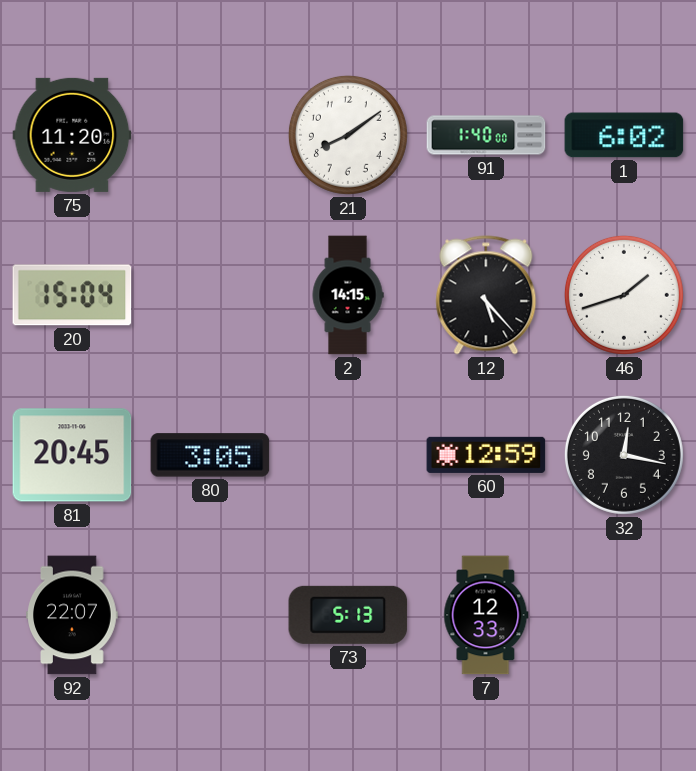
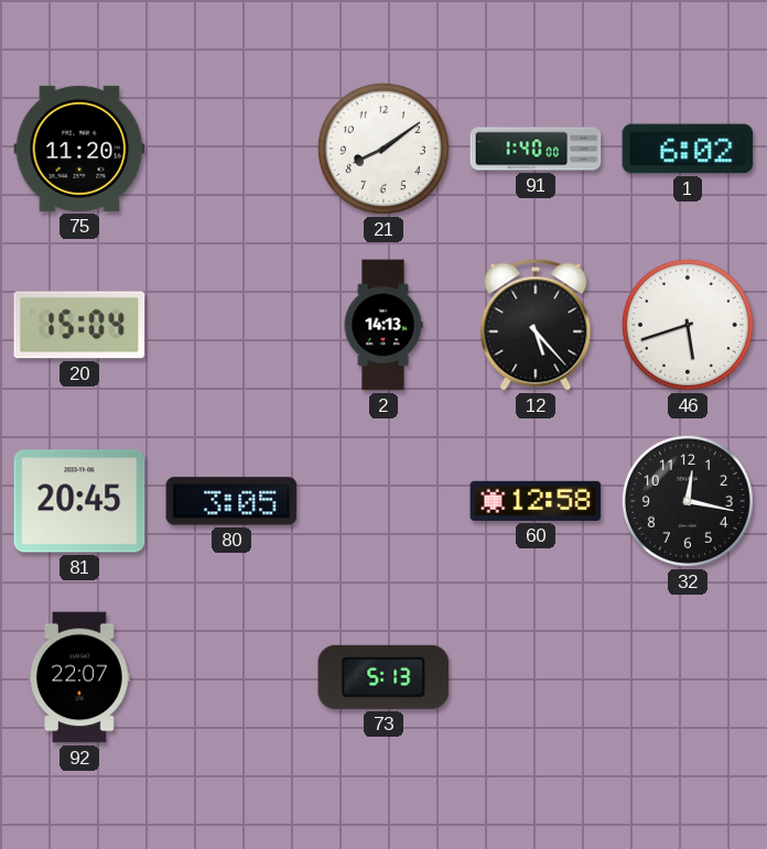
2: 14:15 -> 14:13
46: 1:42 -> 5:42
60: 12:59 -> 12:58
7: 12:33 -> none
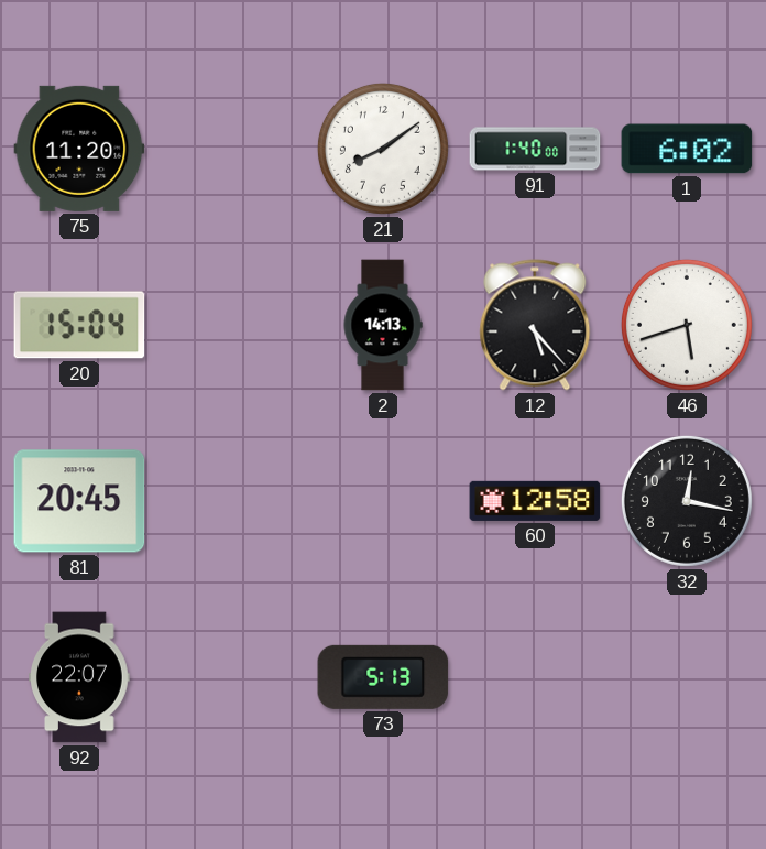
80: 3:05 -> none
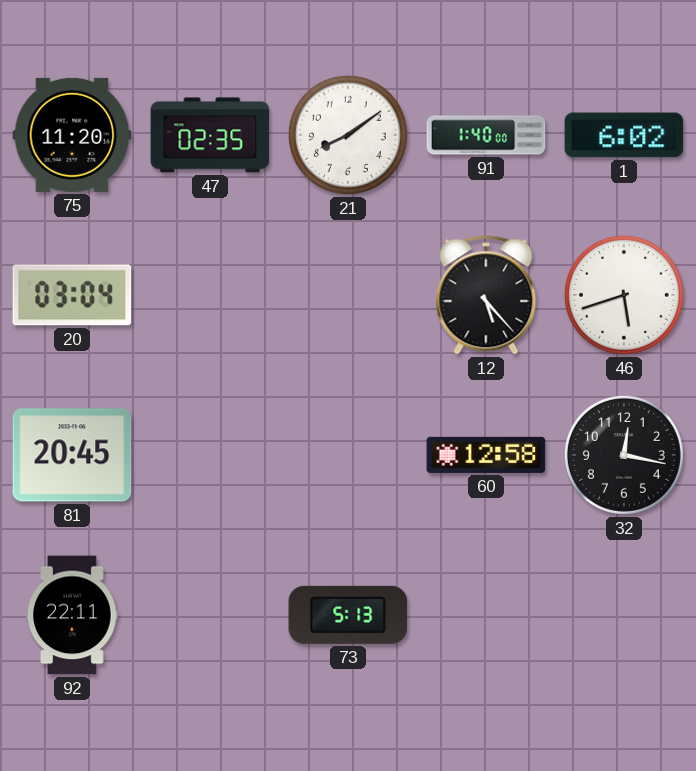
47: none -> 02:35
20: 15:04 -> 03:04
2: 14:13 -> none
92: 22:07 -> 22:11
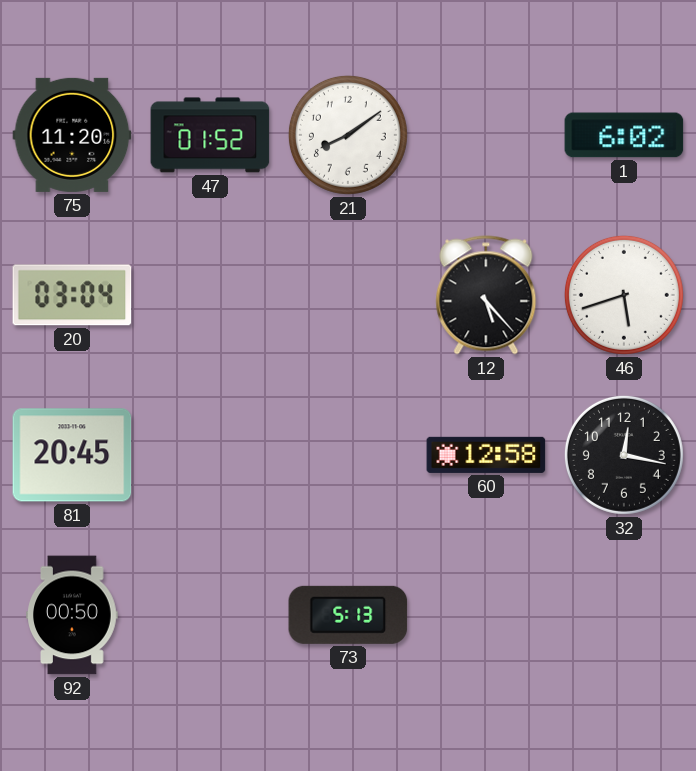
47: 02:35 -> 01:52
91: 1:40 -> none
92: 22:11 -> 00:50
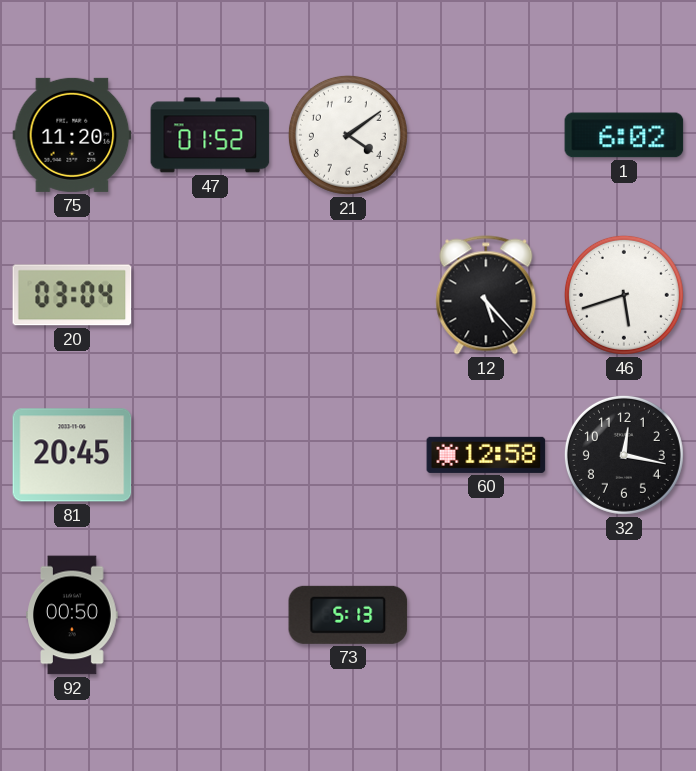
21: 8:09 -> 4:09
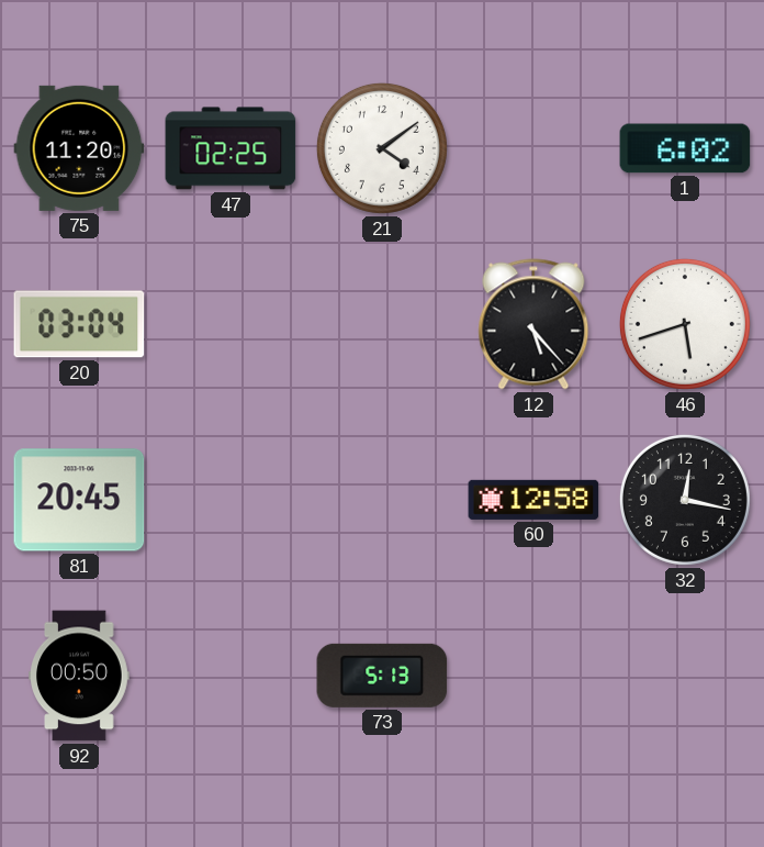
47: 01:52 -> 02:25
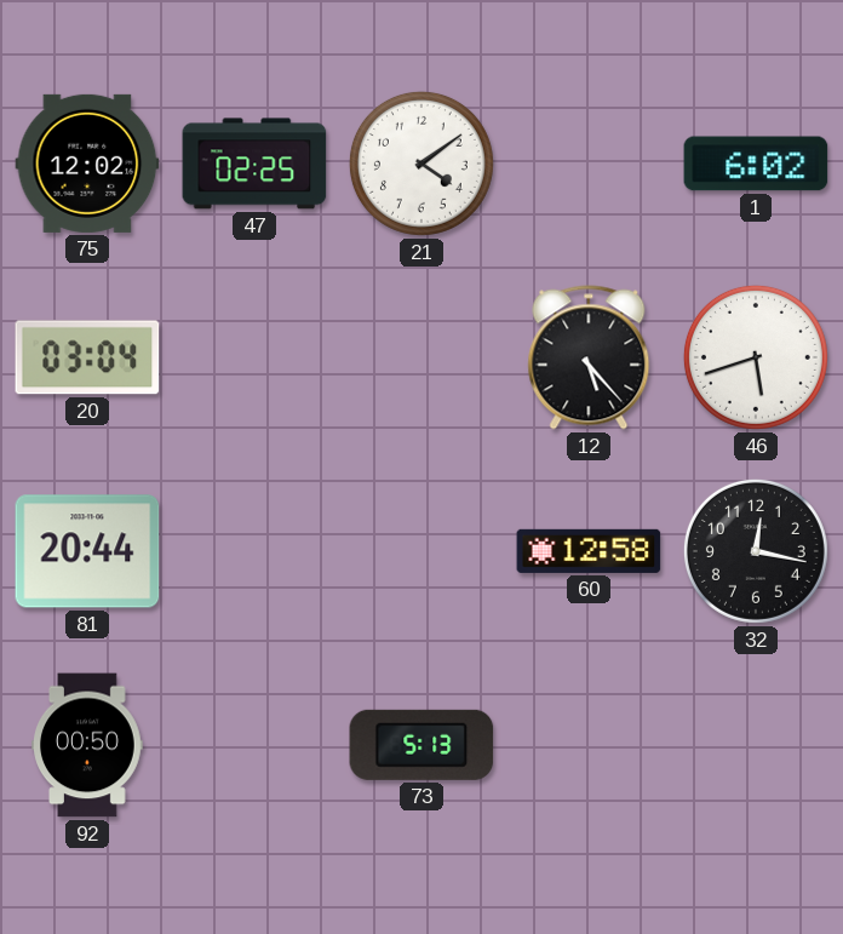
75: 11:20 -> 12:02
81: 20:45 -> 20:44
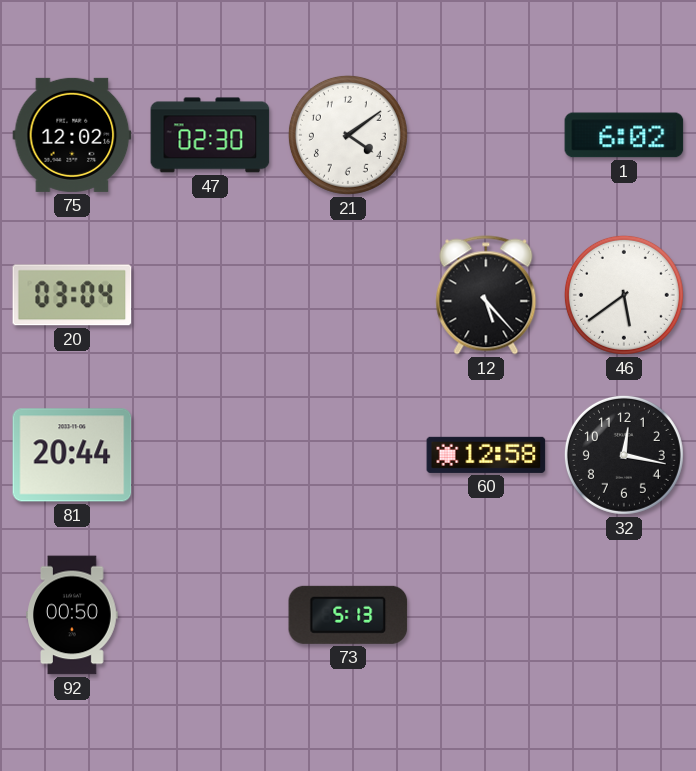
47: 02:25 -> 02:30
46: 5:42 -> 5:39
